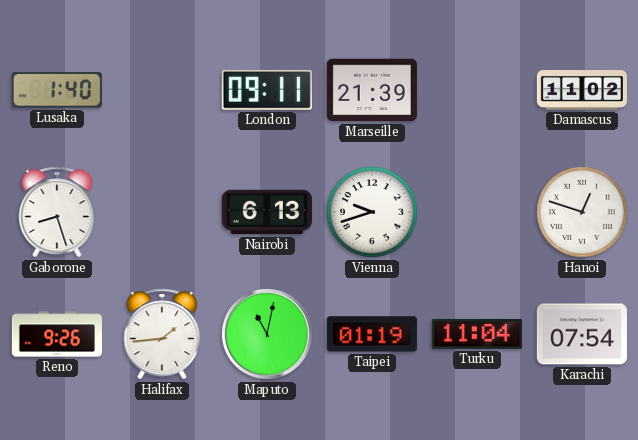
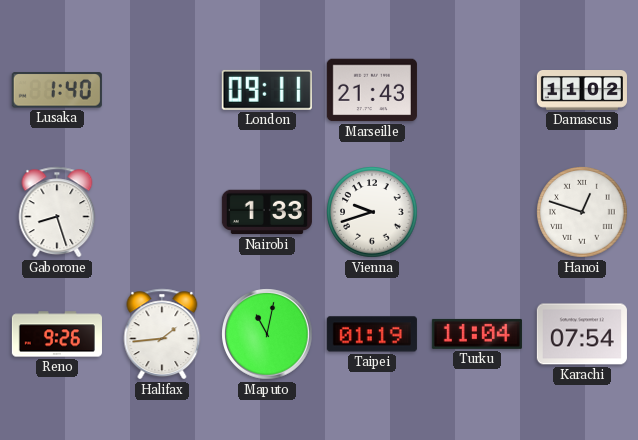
Marseille: 21:39 -> 21:43
Nairobi: 6:13 -> 1:33
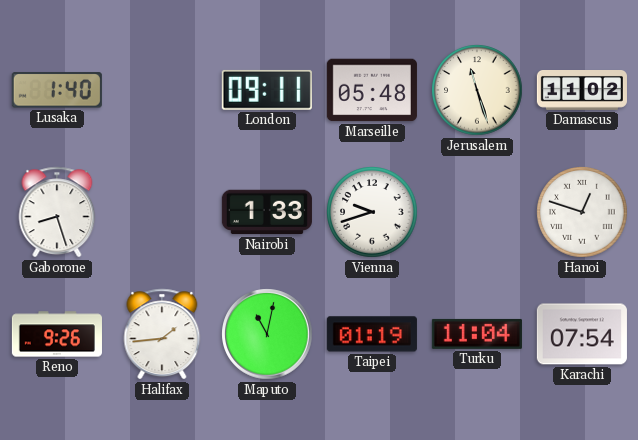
Marseille: 21:43 -> 05:48
Jerusalem: none -> 11:27
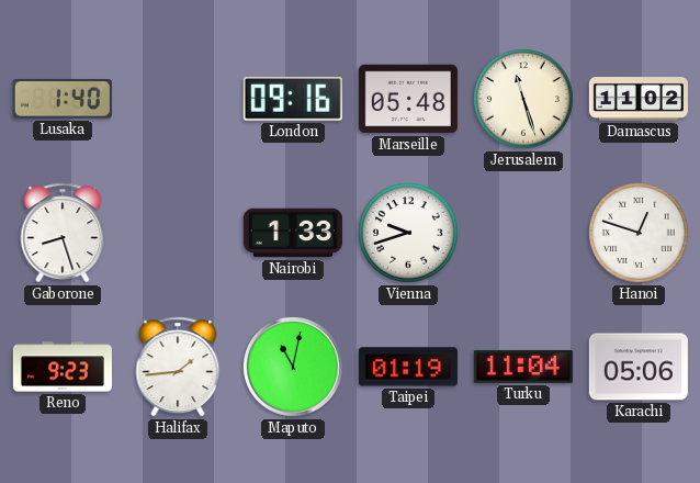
London: 09:11 -> 09:16
Reno: 9:26 -> 9:23
Karachi: 07:54 -> 05:06
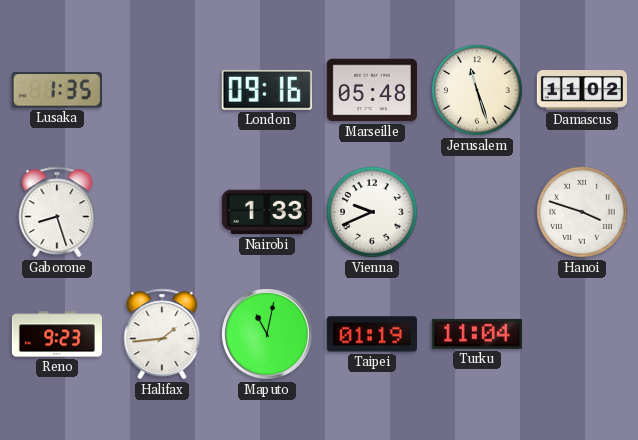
Lusaka: 1:40 -> 1:35
Vienna: 9:42 -> 9:41
Hanoi: 12:48 -> 3:48
Karachi: 05:06 -> none
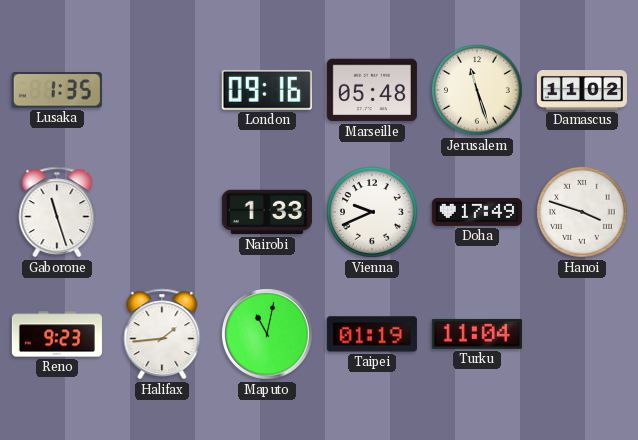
Gaborone: 8:27 -> 11:27
Doha: none -> 17:49
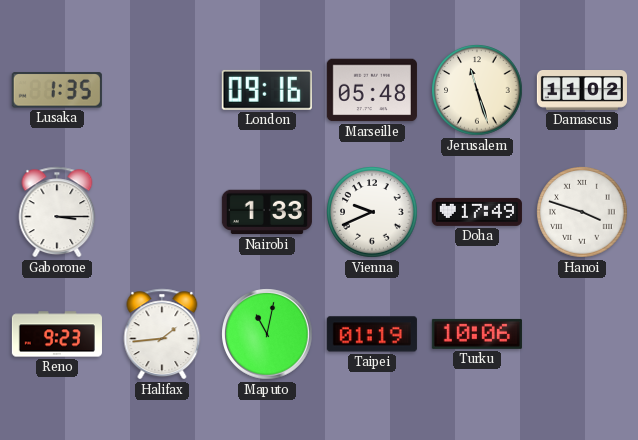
Gaborone: 11:27 -> 3:15
Turku: 11:04 -> 10:06
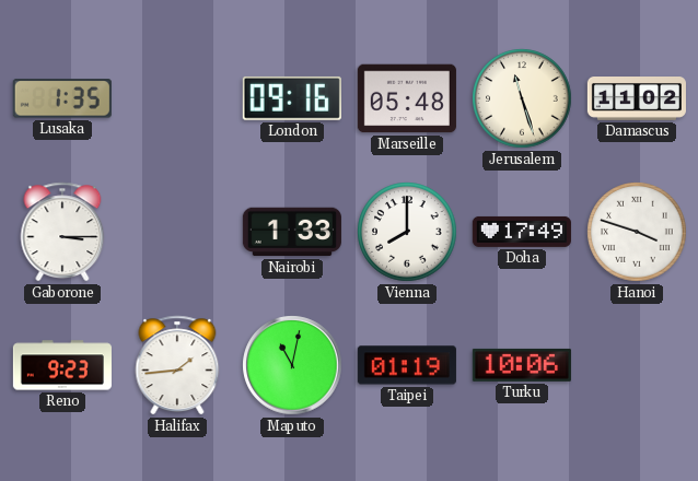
Vienna: 9:41 -> 8:00
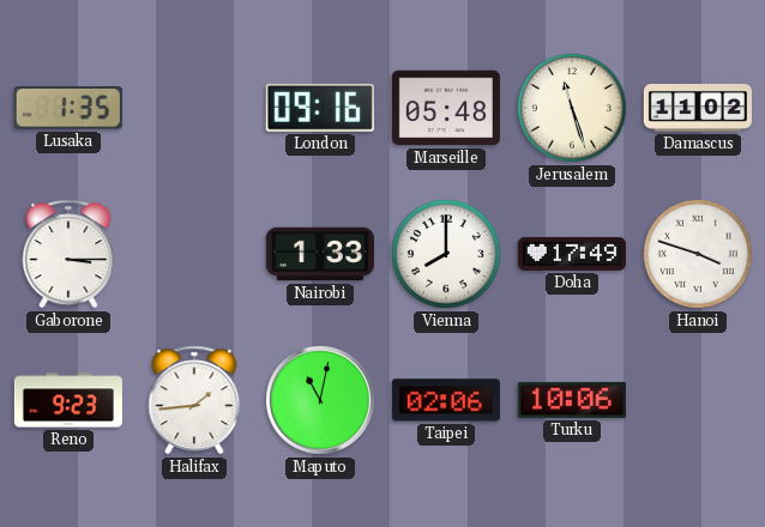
Taipei: 01:19 -> 02:06
